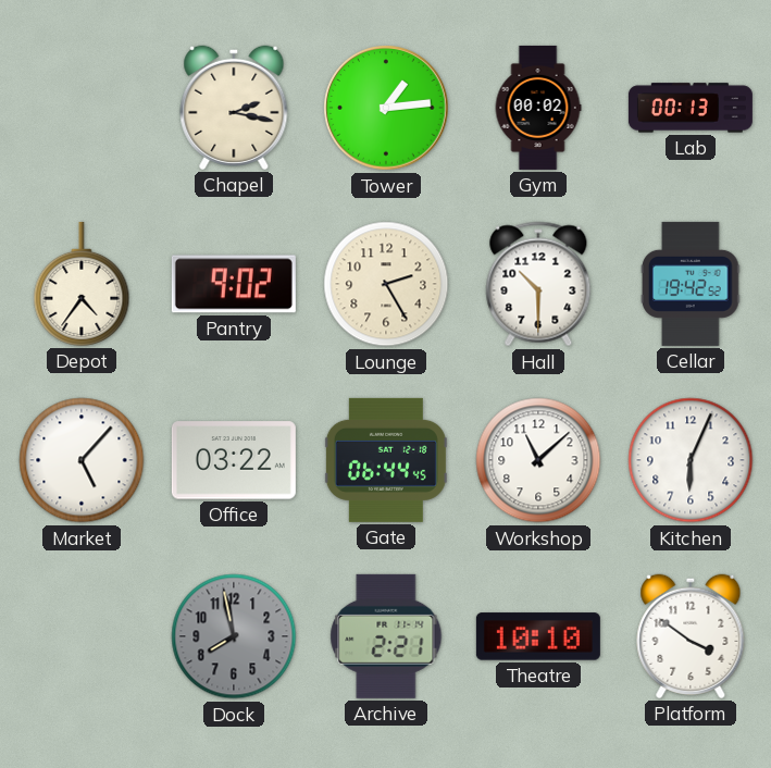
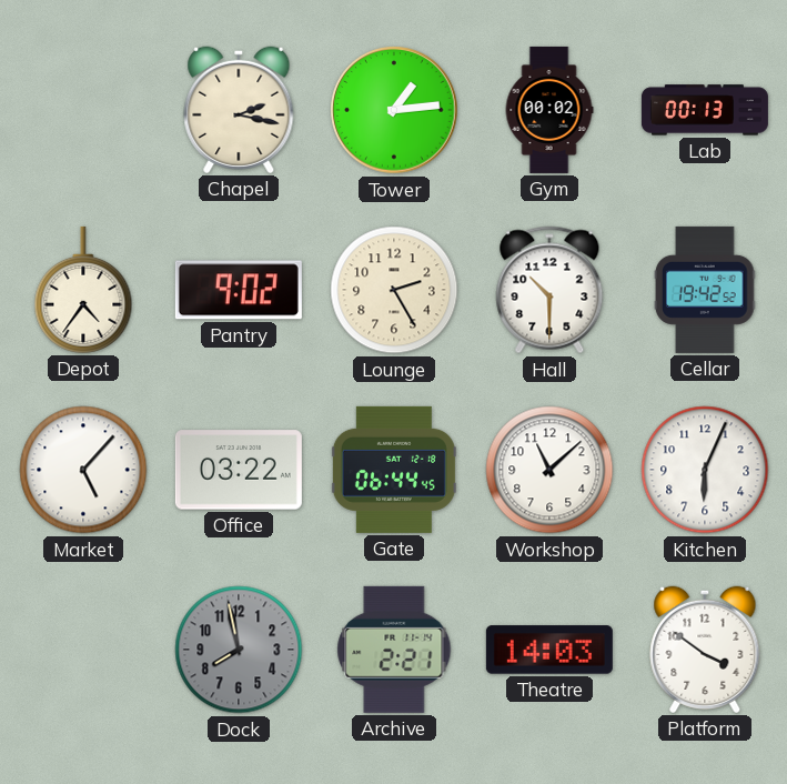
Theatre: 10:10 -> 14:03
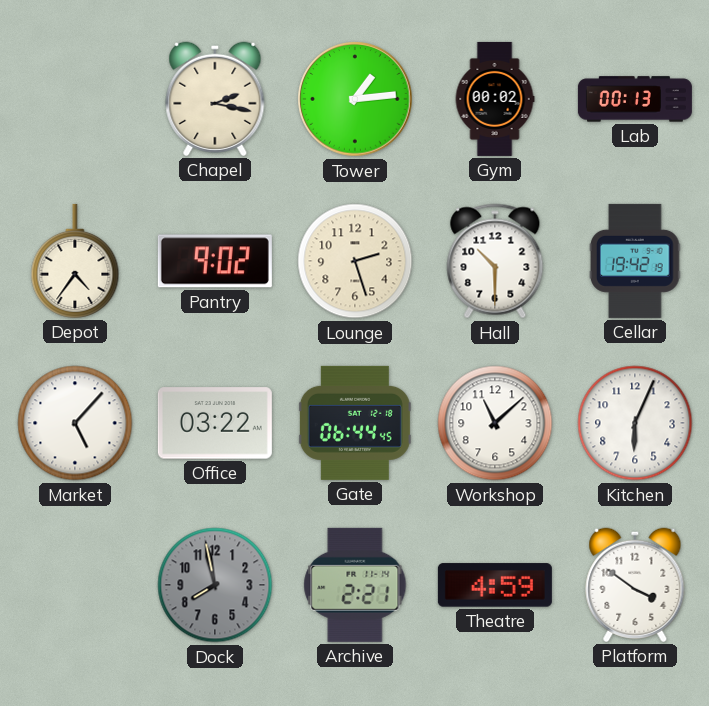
Lounge: 2:25 -> 2:27
Cellar: 19:42:52 -> 19:42:19
Theatre: 14:03 -> 4:59
